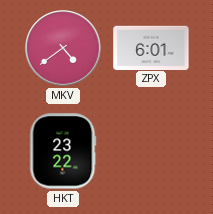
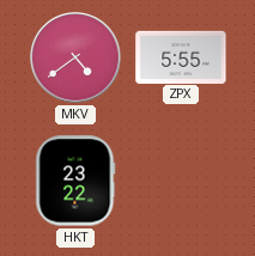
ZPX: 6:01 -> 5:55
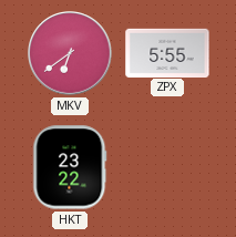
MKV: 4:39 -> 6:39
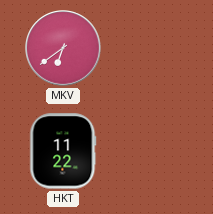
ZPX: 5:55 -> none
HKT: 23:22 -> 11:22
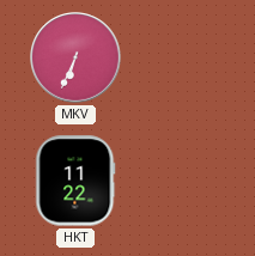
MKV: 6:39 -> 6:34
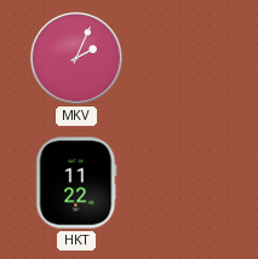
MKV: 6:34 -> 2:04
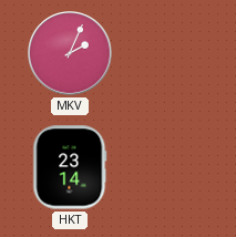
HKT: 11:22 -> 23:14
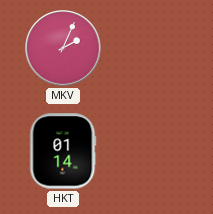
HKT: 23:14 -> 01:14
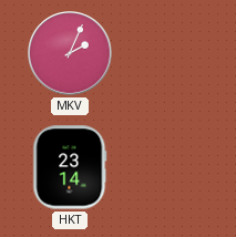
HKT: 01:14 -> 23:14
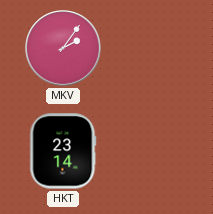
MKV: 2:04 -> 2:06
